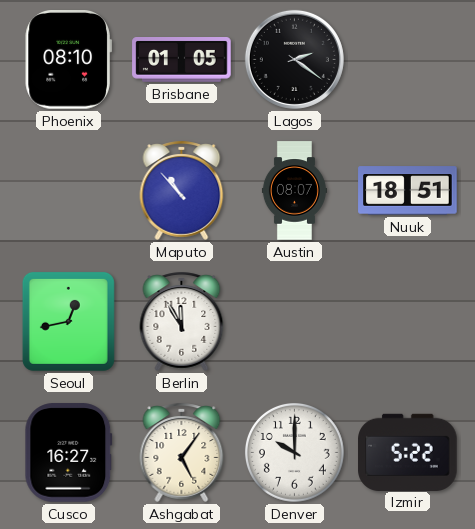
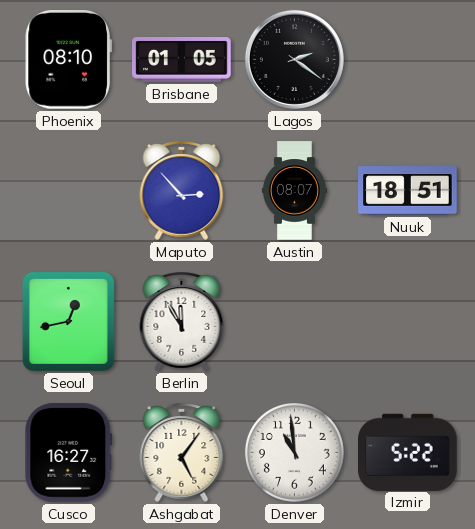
Maputo: 10:53 -> 2:53
Denver: 10:00 -> 10:59
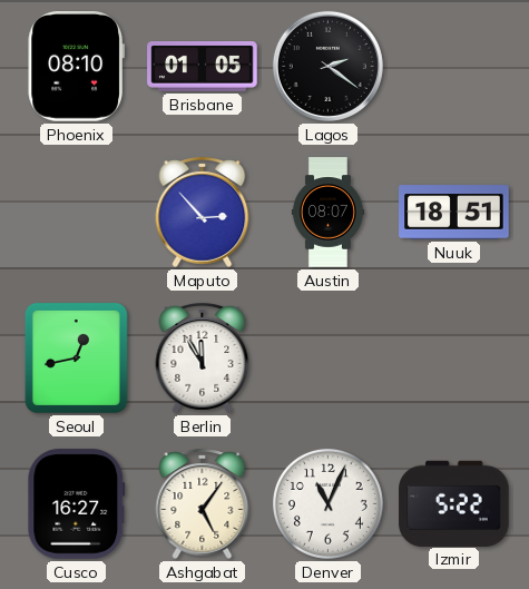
Denver: 10:59 -> 11:04
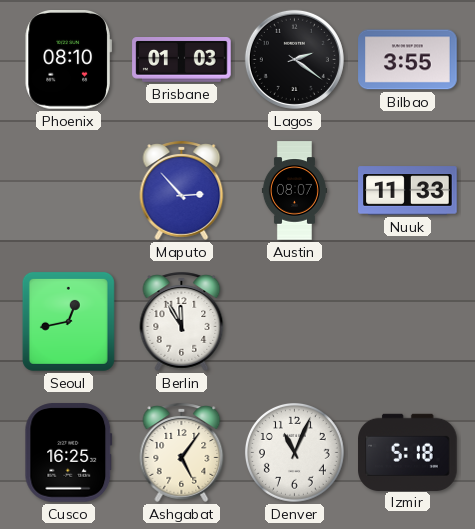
Brisbane: 01:05 -> 01:03
Bilbao: none -> 3:55
Nuuk: 18:51 -> 11:33
Cusco: 16:27 -> 16:25
Izmir: 5:22 -> 5:18
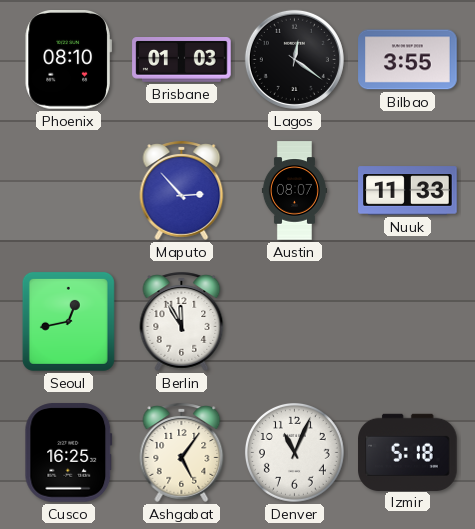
Lagos: 2:21 -> 12:21
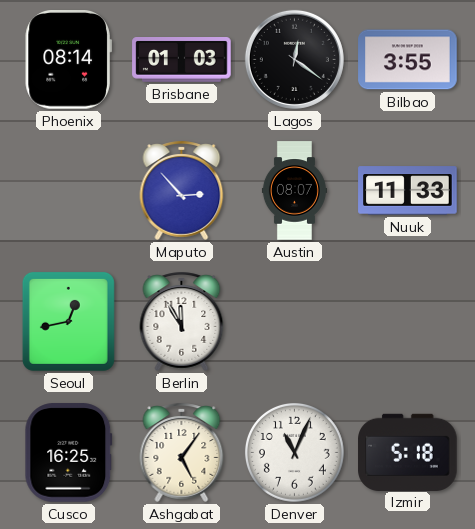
Phoenix: 08:10 -> 08:14
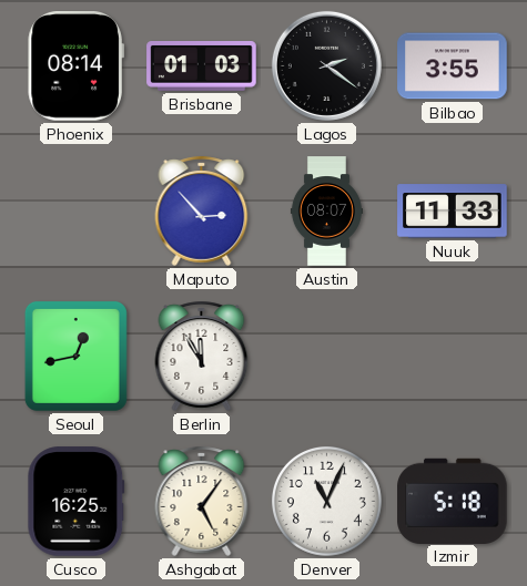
Lagos: 12:21 -> 2:21
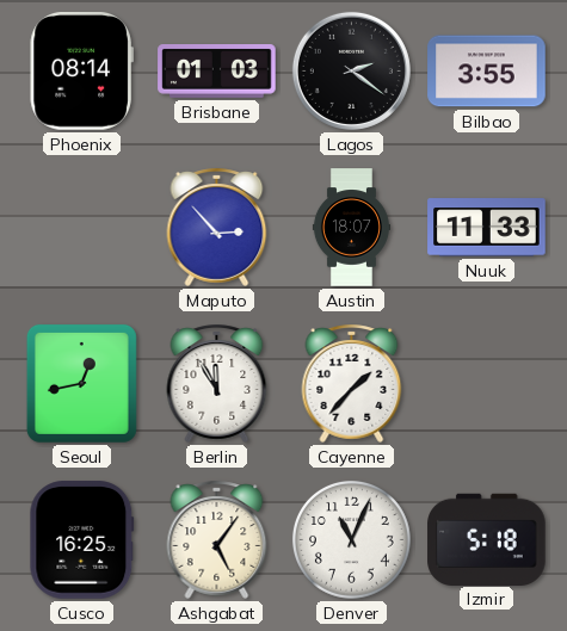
Austin: 08:07 -> 18:07
Cayenne: none -> 1:37
